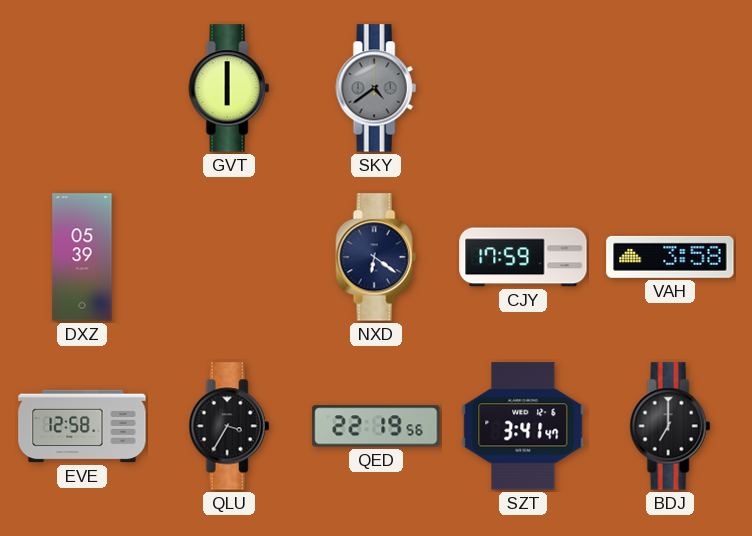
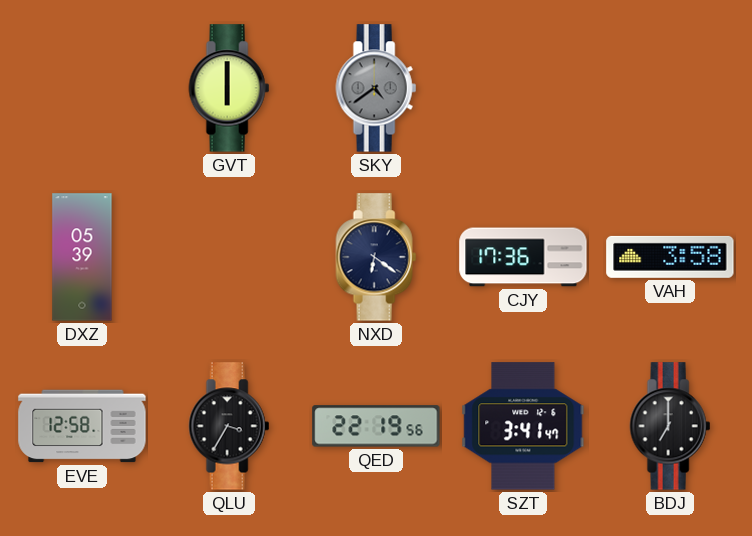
CJY: 17:59 -> 17:36
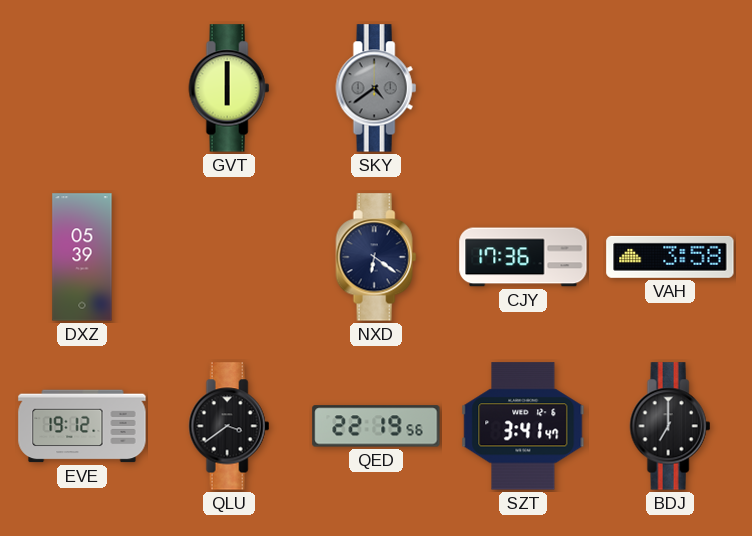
EVE: 12:58 -> 19:12
QLU: 3:35 -> 3:39
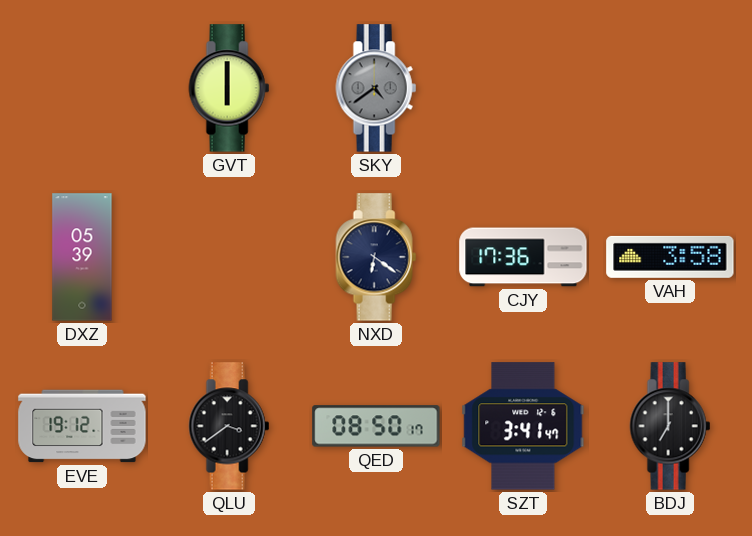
QED: 22:19 -> 08:50
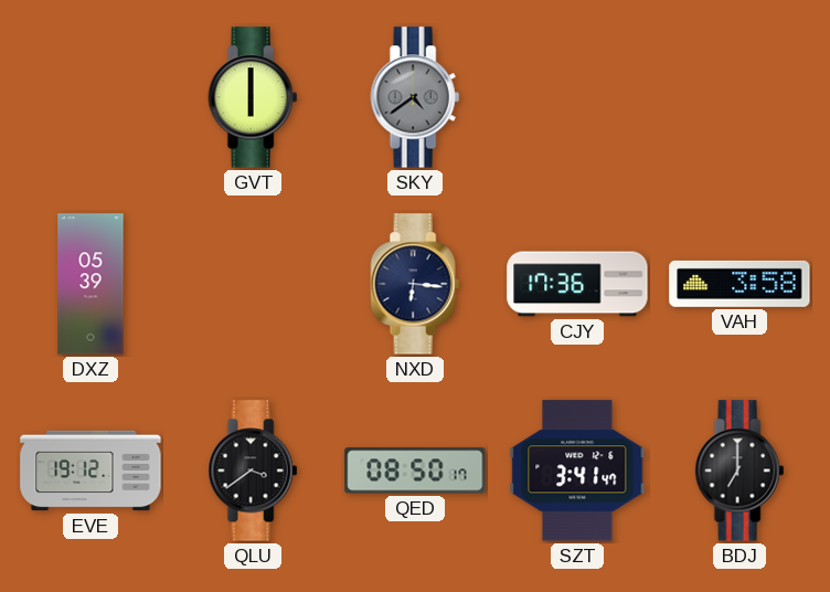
NXD: 6:21 -> 6:16
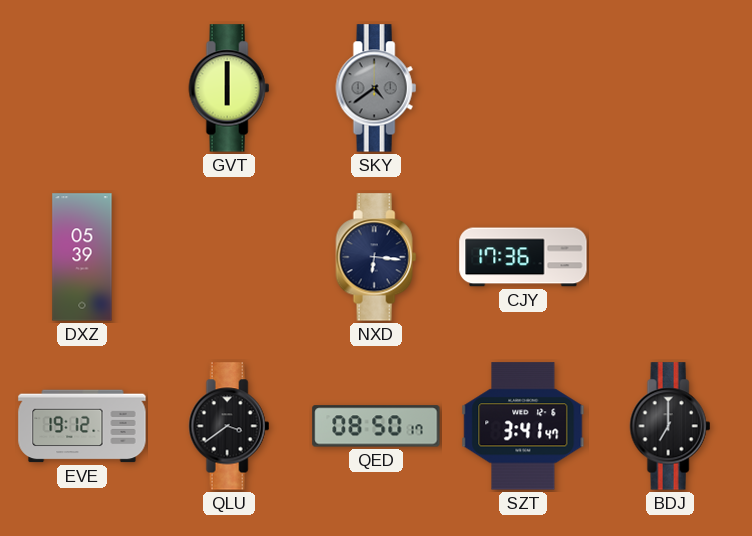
VAH: 3:58 -> none
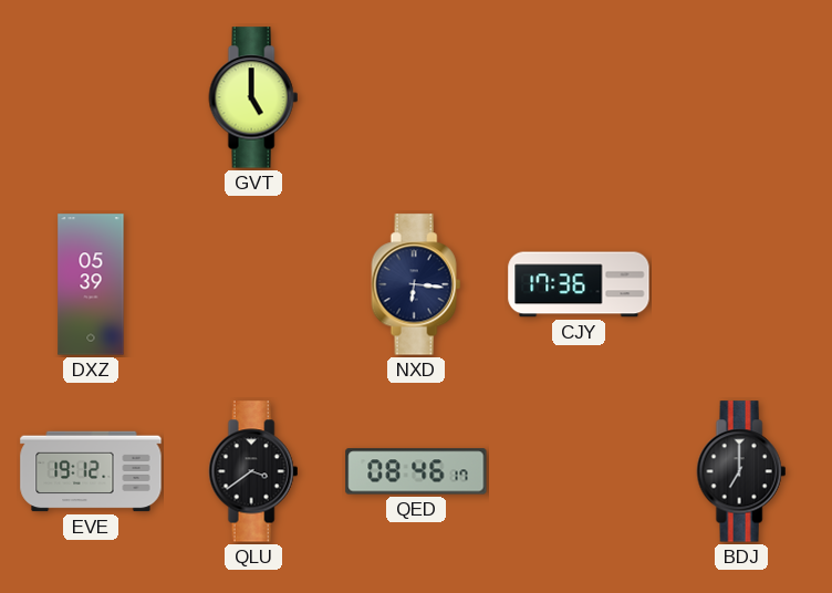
GVT: 6:00 -> 5:00
SKY: 4:39 -> none
QED: 08:50 -> 08:46
SZT: 3:41 -> none
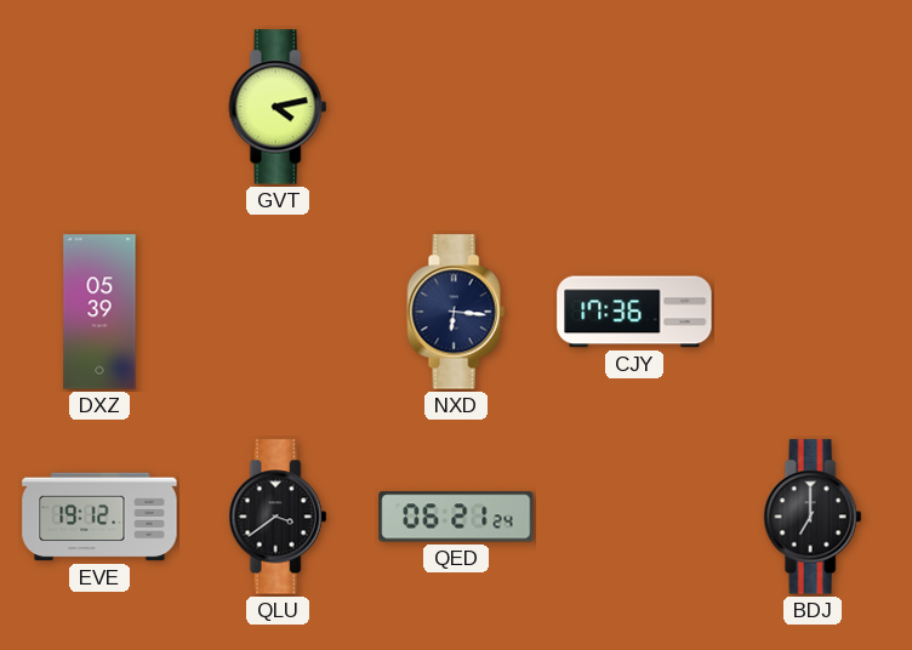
GVT: 5:00 -> 4:13
QED: 08:46 -> 06:21
